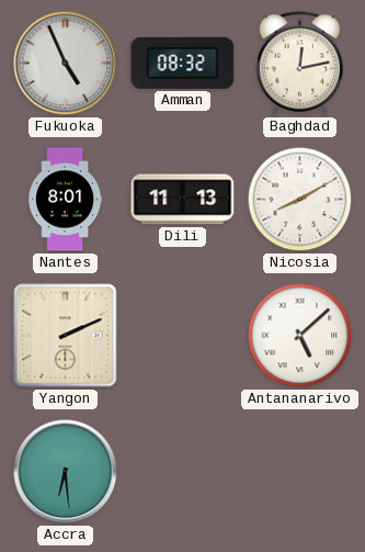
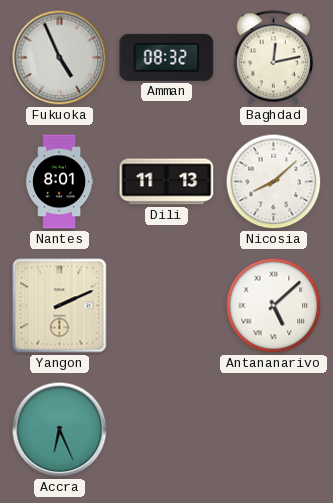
Nicosia: 8:10 -> 8:08
Accra: 6:29 -> 6:26
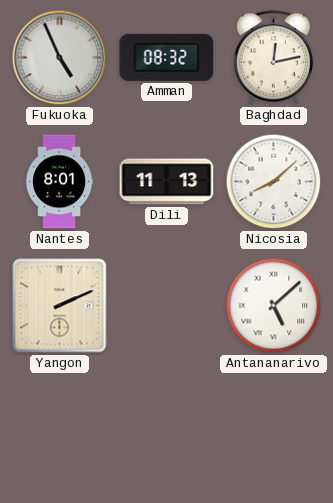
Accra: 6:26 -> none
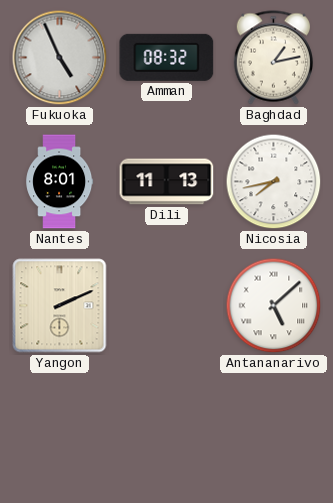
Baghdad: 12:13 -> 1:13
Nicosia: 8:08 -> 7:43
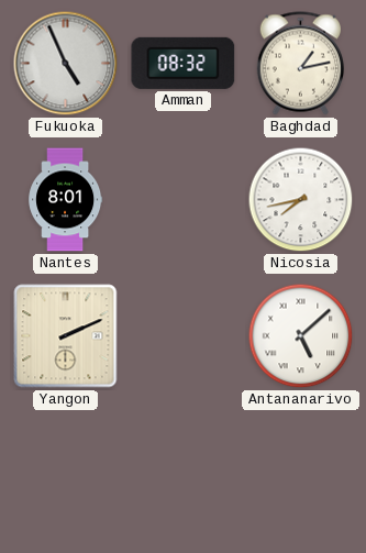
Dili: 11:13 -> none
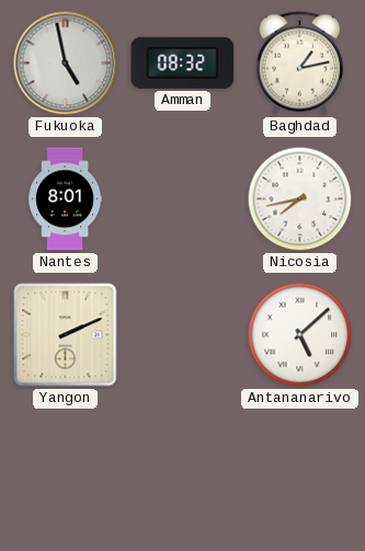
Fukuoka: 4:56 -> 4:58
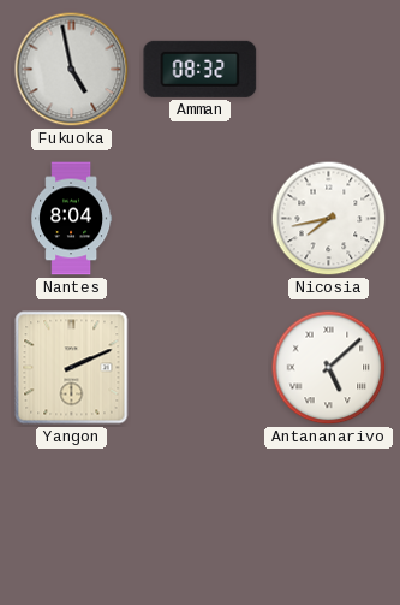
Baghdad: 1:13 -> none
Nantes: 8:01 -> 8:04
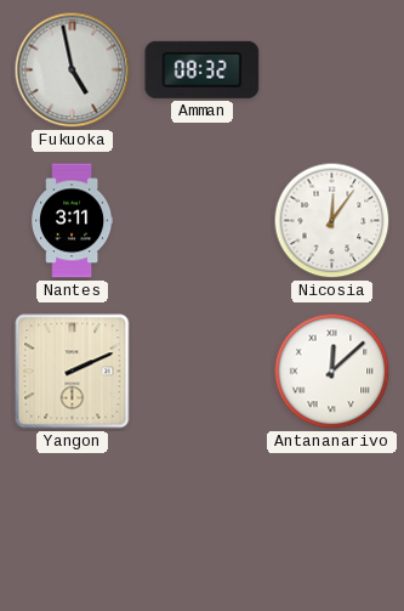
Nantes: 8:04 -> 3:11
Nicosia: 7:43 -> 12:06
Antananarivo: 5:08 -> 12:08
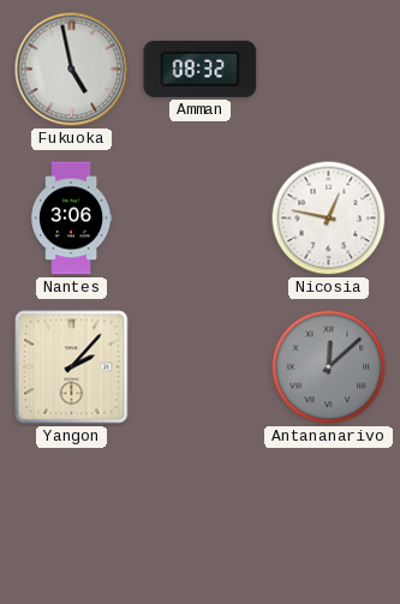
Nantes: 3:11 -> 3:06
Nicosia: 12:06 -> 12:47
Yangon: 2:11 -> 2:07
Antananarivo dial: white -> grey
